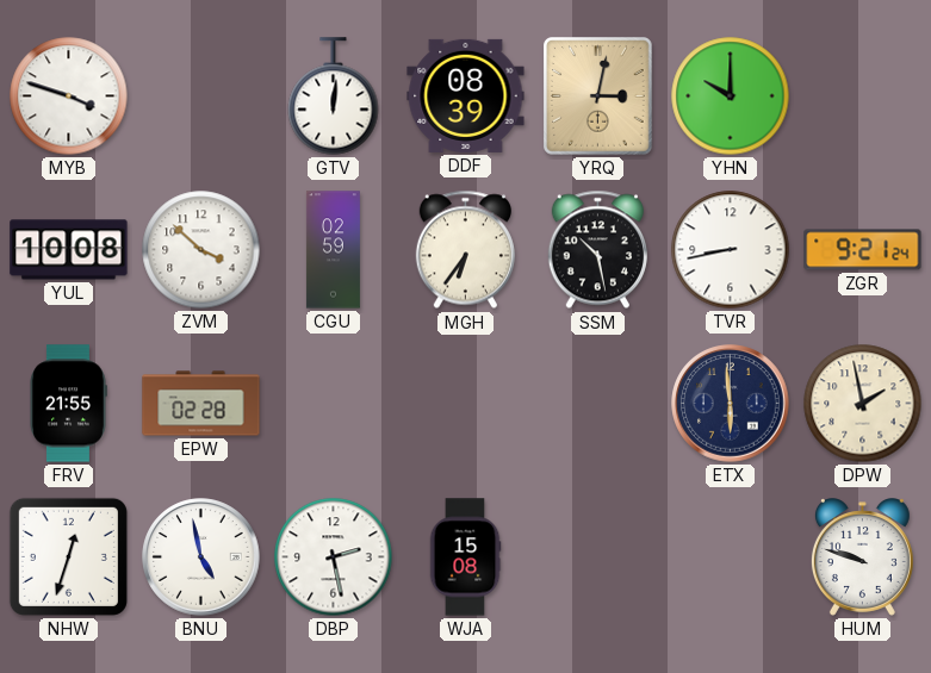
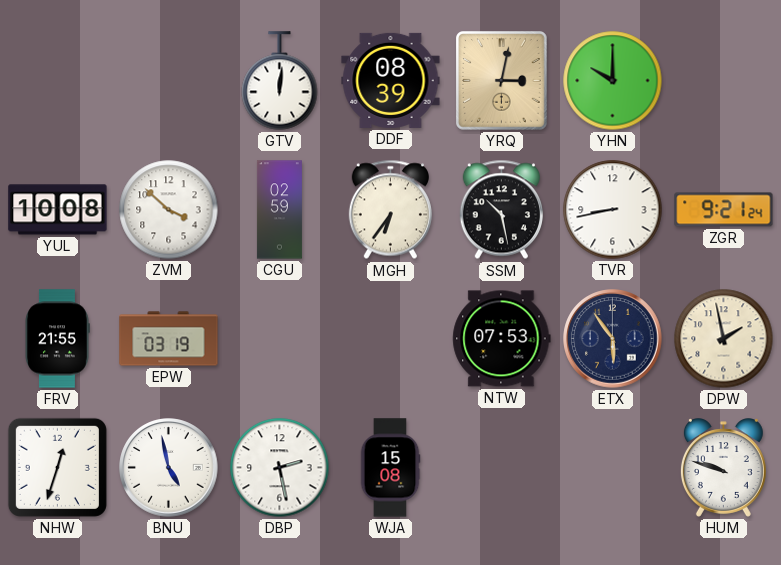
MYB: 3:48 -> none
EPW: 02:28 -> 03:19
NTW: none -> 07:53
ETX: 5:59 -> 5:54
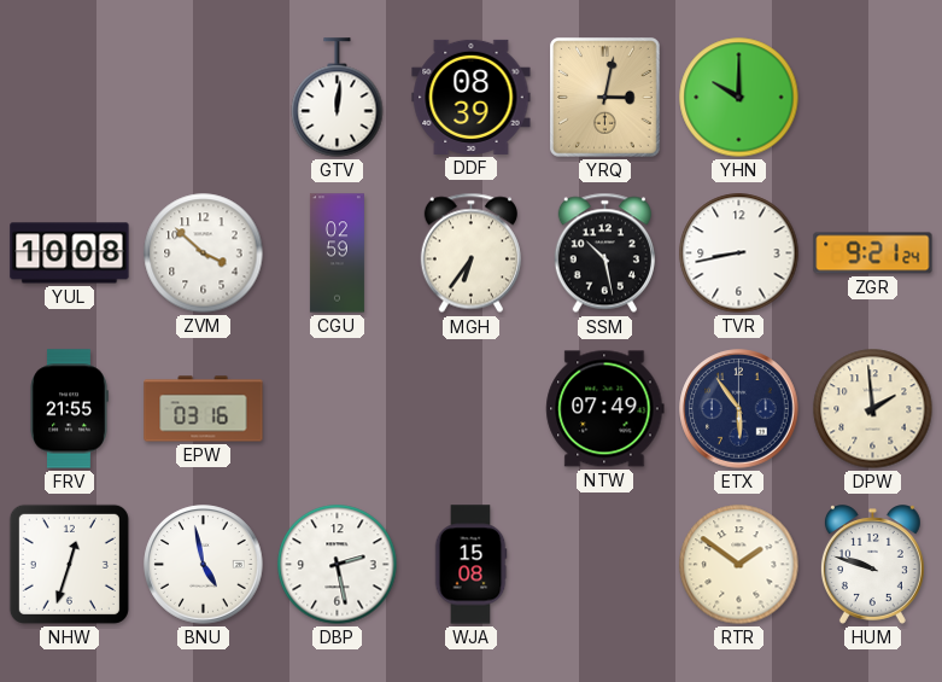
EPW: 03:19 -> 03:16
NTW: 07:53 -> 07:49
DPW: 1:58 -> 1:59
RTR: none -> 1:51
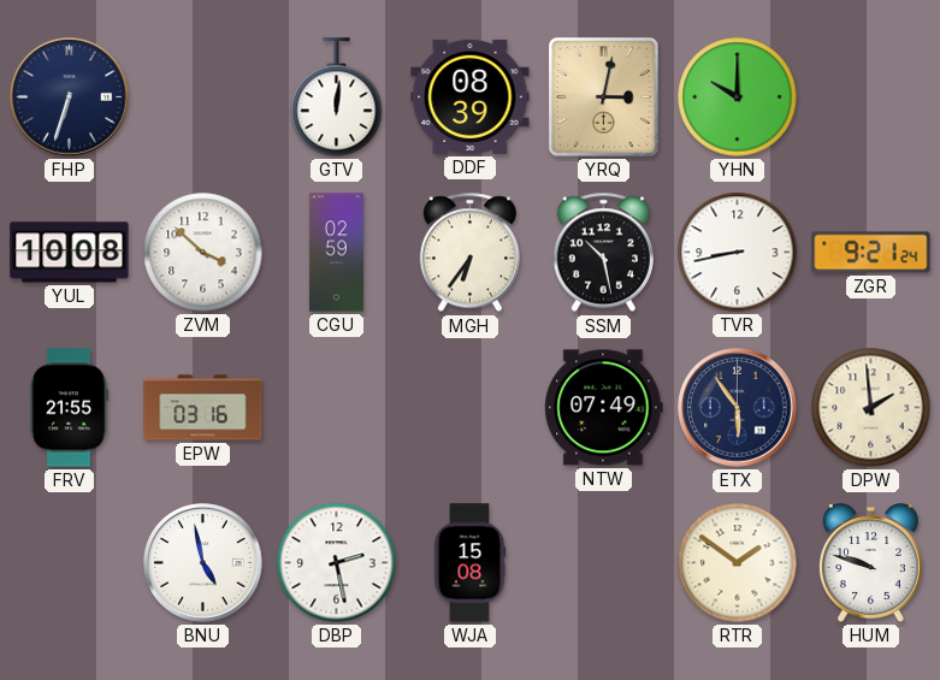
FHP: none -> 6:33
NHW: 12:33 -> none
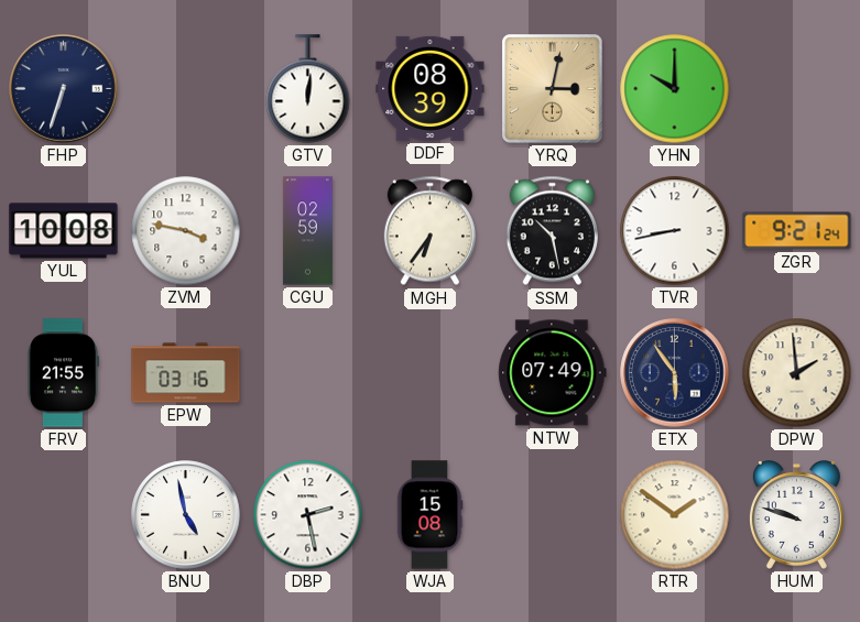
ZVM: 3:52 -> 3:47
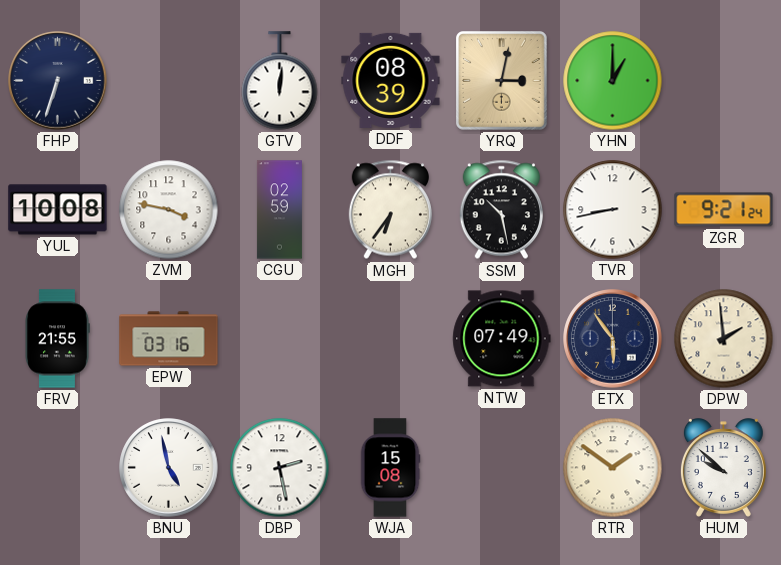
YHN: 10:00 -> 1:00
HUM: 9:48 -> 9:52
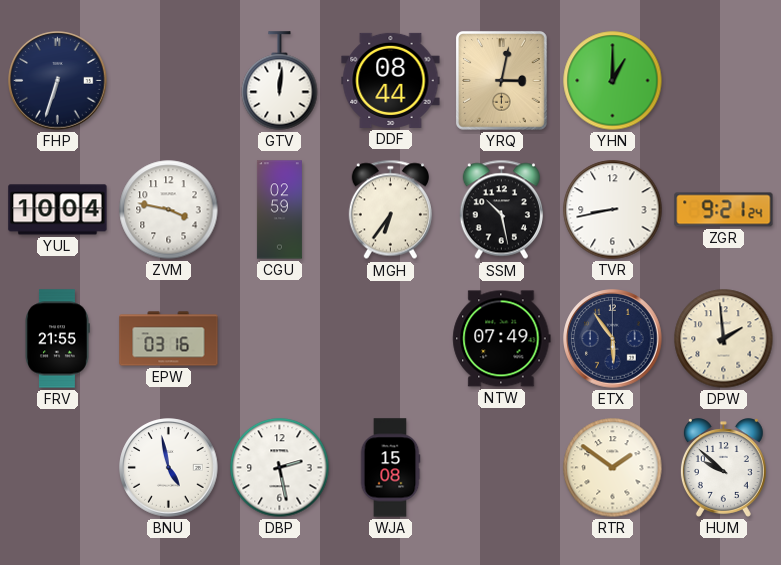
DDF: 08:39 -> 08:44
YUL: 10:08 -> 10:04
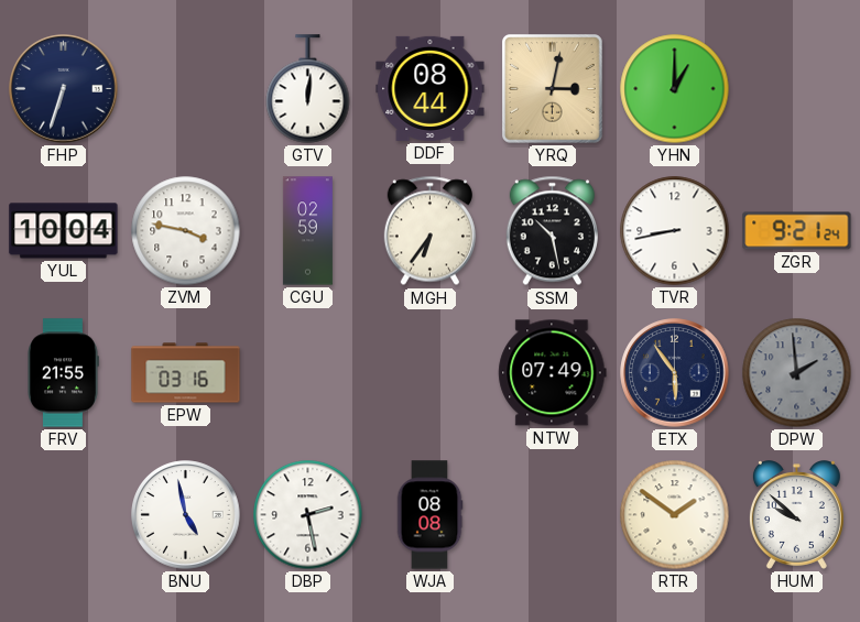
DPW dial: cream -> grey
WJA: 15:08 -> 08:08
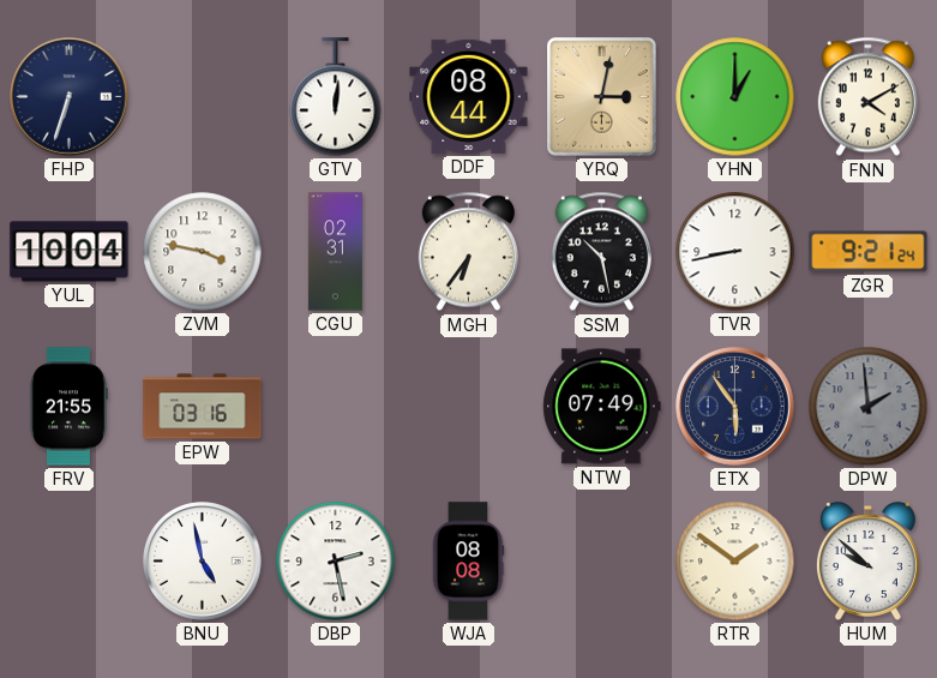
FNN: none -> 4:10
CGU: 02:59 -> 02:31
